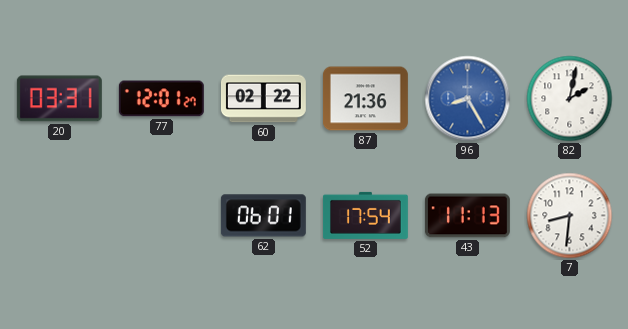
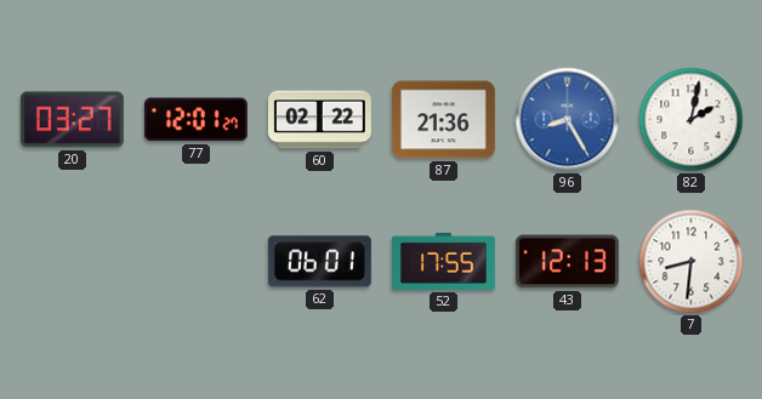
20: 03:31 -> 03:27
52: 17:54 -> 17:55
43: 11:13 -> 12:13
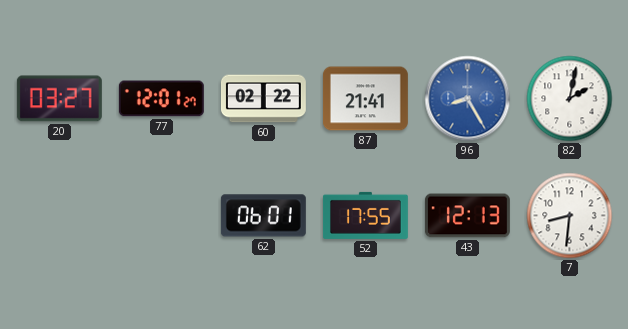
87: 21:36 -> 21:41
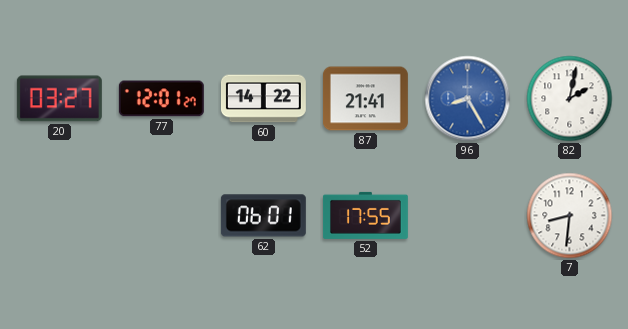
60: 02:22 -> 14:22
43: 12:13 -> none
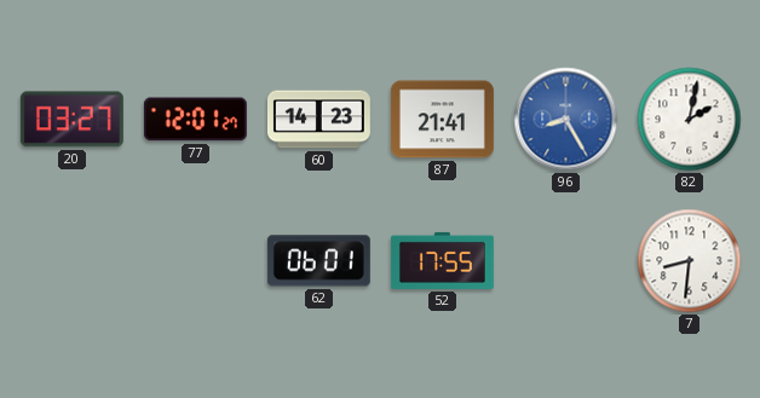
60: 14:22 -> 14:23
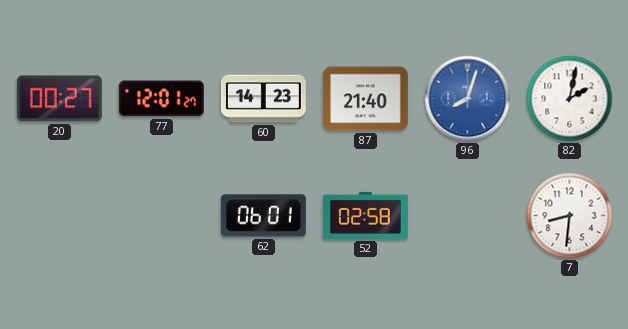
20: 03:27 -> 00:27
87: 21:41 -> 21:40
96: 8:25 -> 8:03
52: 17:55 -> 02:58
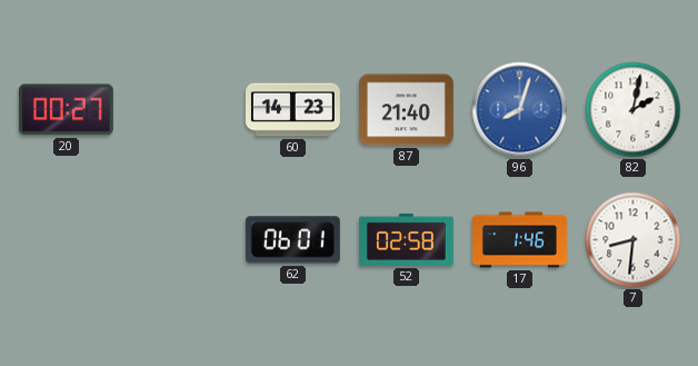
77: 12:01 -> none
17: none -> 1:46
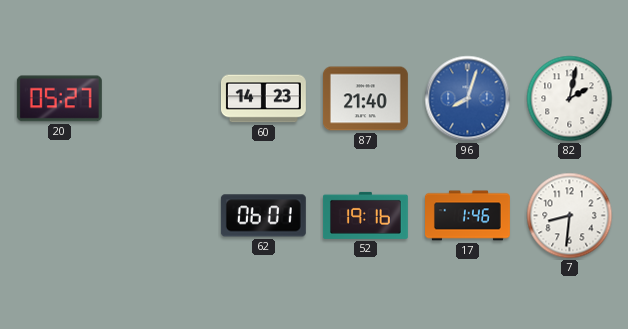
20: 00:27 -> 05:27
52: 02:58 -> 19:16
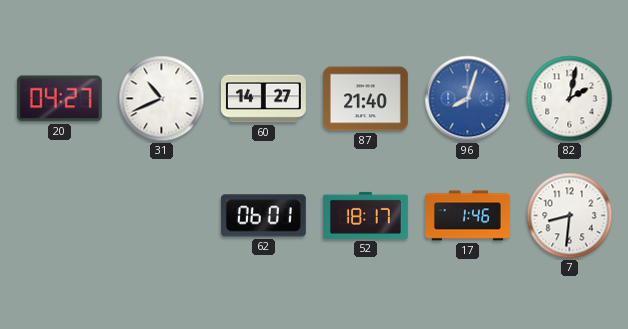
20: 05:27 -> 04:27
31: none -> 10:41
60: 14:23 -> 14:27
52: 19:16 -> 18:17
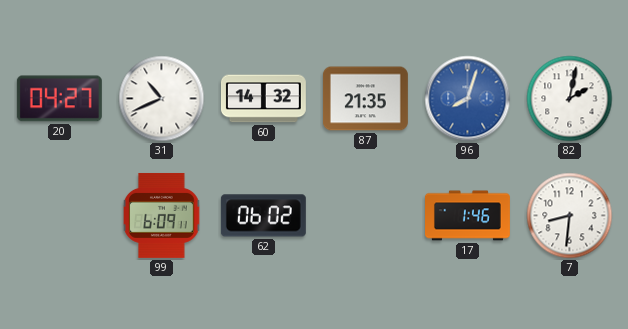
60: 14:27 -> 14:32
87: 21:40 -> 21:35
99: none -> 6:09
62: 06:01 -> 06:02
52: 18:17 -> none
